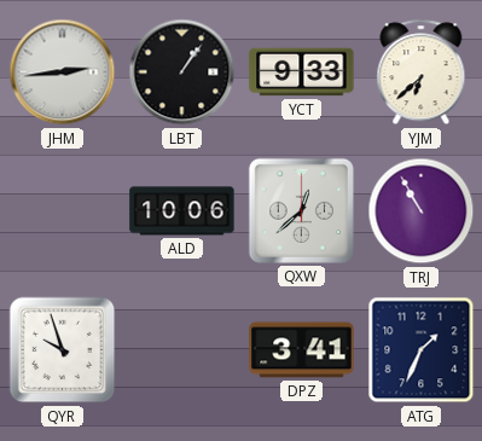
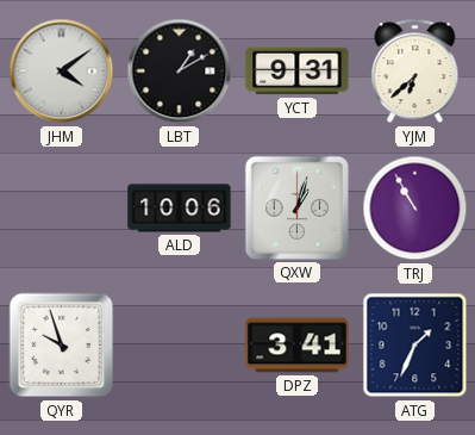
JHM: 2:44 -> 4:09
LBT: 1:06 -> 1:10
YCT: 9:33 -> 9:31
QXW: 12:38 -> 1:03
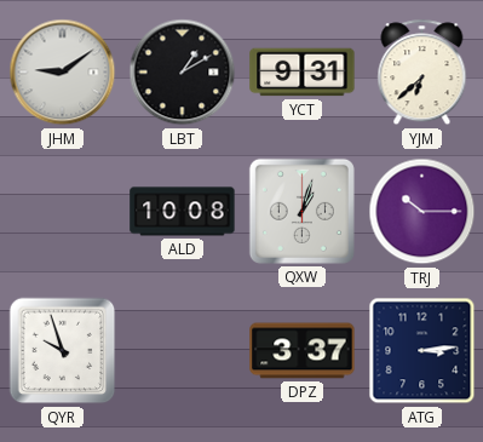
JHM: 4:09 -> 9:09
ALD: 10:06 -> 10:08
TRJ: 10:55 -> 10:15
DPZ: 3:41 -> 3:37
ATG: 1:34 -> 3:14
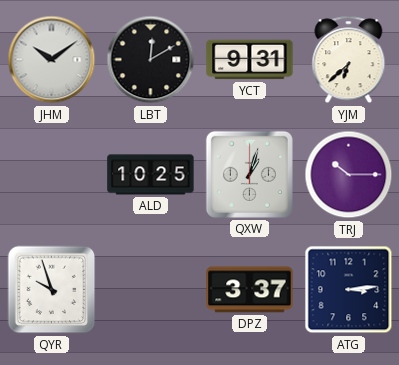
JHM: 9:09 -> 10:09
LBT: 1:10 -> 12:10
ALD: 10:08 -> 10:25
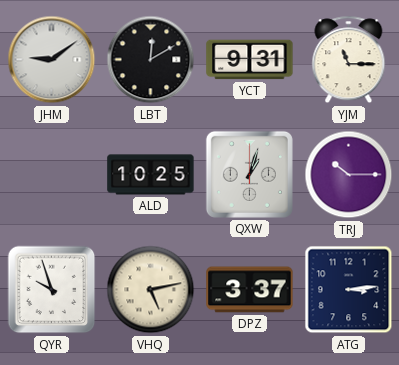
JHM: 10:09 -> 9:09
YJM: 6:38 -> 11:15
VHQ: none -> 5:13
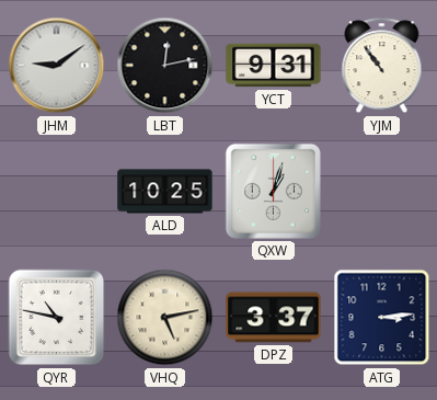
LBT: 12:10 -> 12:13
YJM: 11:15 -> 10:54
TRJ: 10:15 -> none
QYR: 9:57 -> 10:47
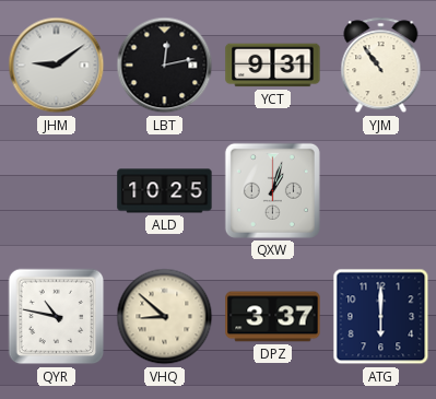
VHQ: 5:13 -> 8:52
ATG: 3:14 -> 6:00
